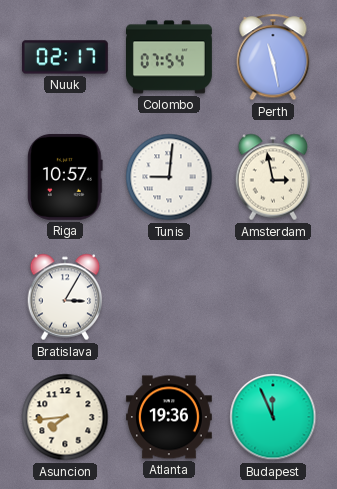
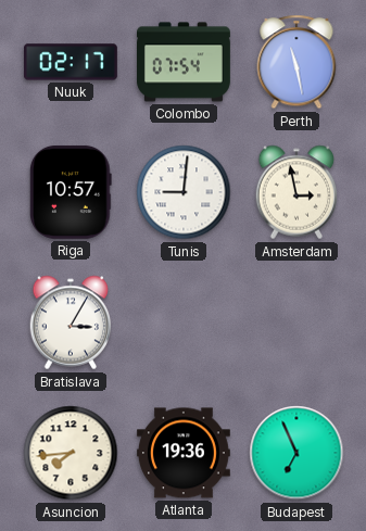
Budapest: 11:56 -> 6:56
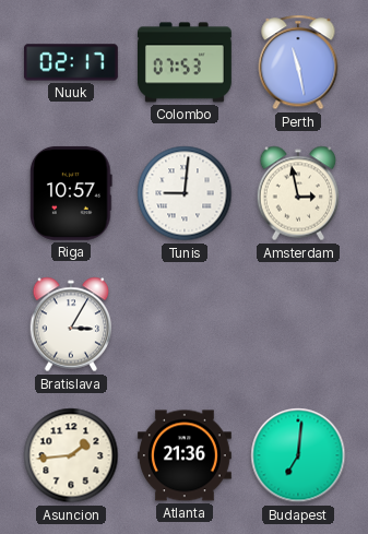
Colombo: 07:54 -> 07:53
Asuncion: 7:44 -> 1:44
Atlanta: 19:36 -> 21:36
Budapest: 6:56 -> 7:01
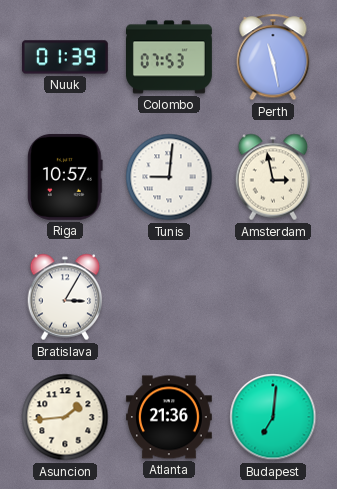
Nuuk: 02:17 -> 01:39
